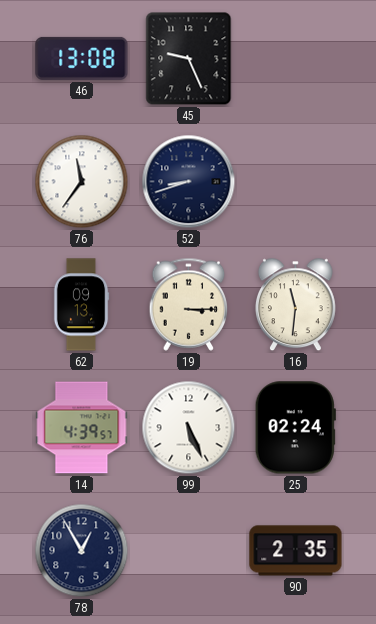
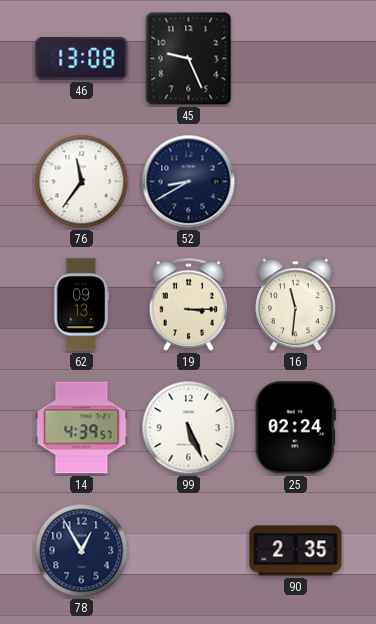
52: 8:42 -> 8:40
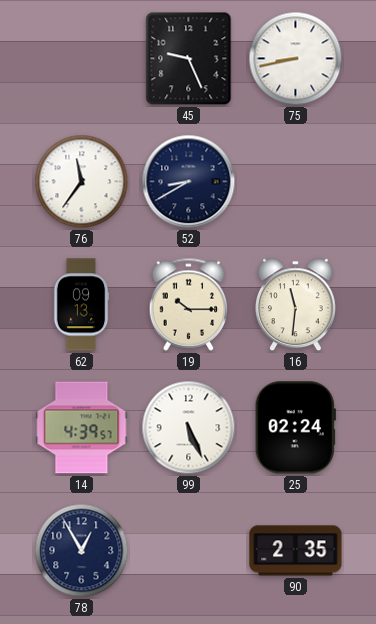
46: 13:08 -> none
75: none -> 8:43
19: 3:15 -> 10:15
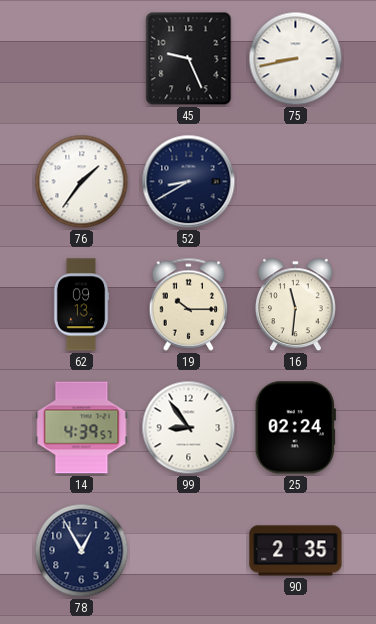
76: 11:36 -> 1:36
99: 5:26 -> 8:54
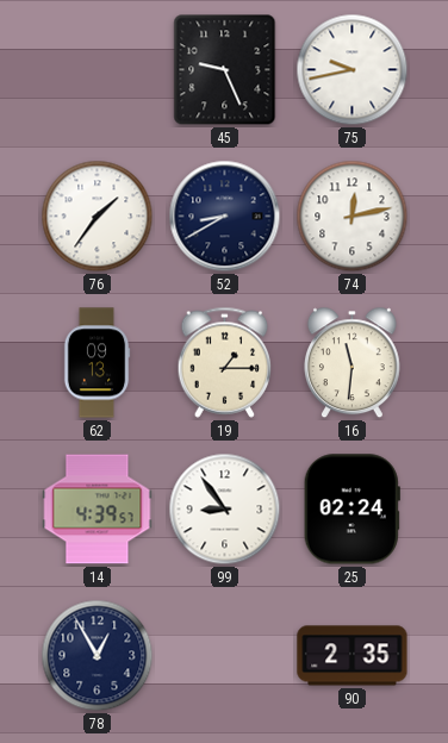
75: 8:43 -> 9:43
74: none -> 12:13
19: 10:15 -> 1:15
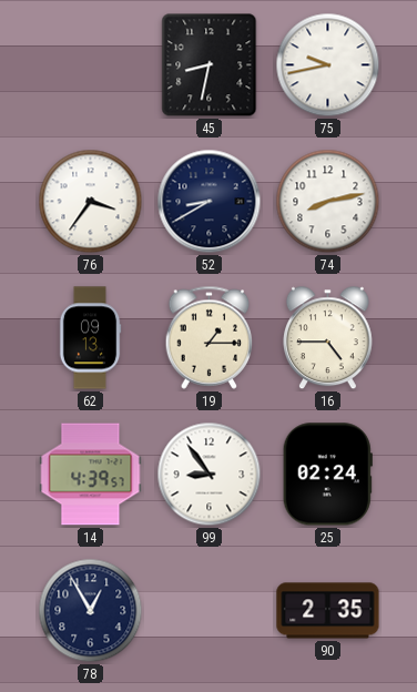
45: 9:26 -> 8:32
76: 1:36 -> 3:36
74: 12:13 -> 8:13
16: 11:31 -> 4:45
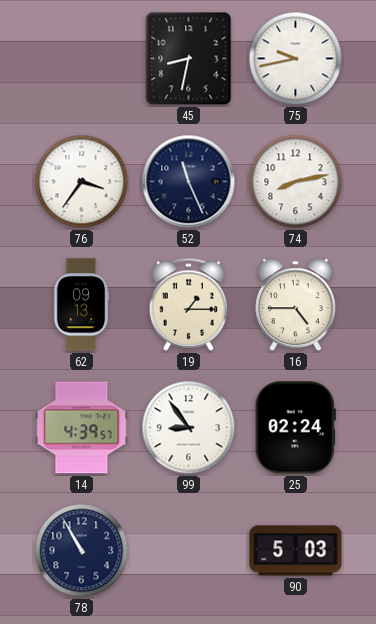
52: 8:40 -> 11:26
78: 12:55 -> 10:55
90: 2:35 -> 5:03
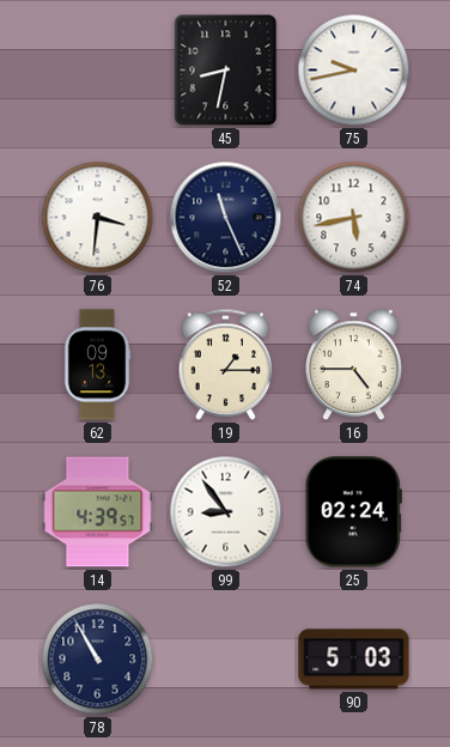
76: 3:36 -> 3:31
74: 8:13 -> 5:43
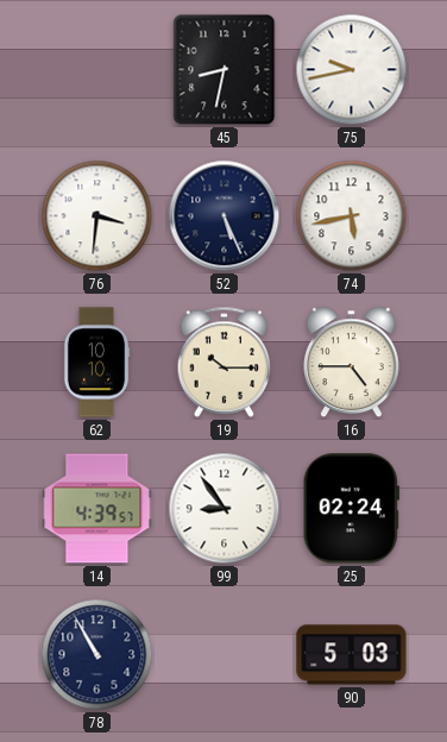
52: 11:26 -> 5:26
62: 09:13 -> 10:10
19: 1:15 -> 10:15
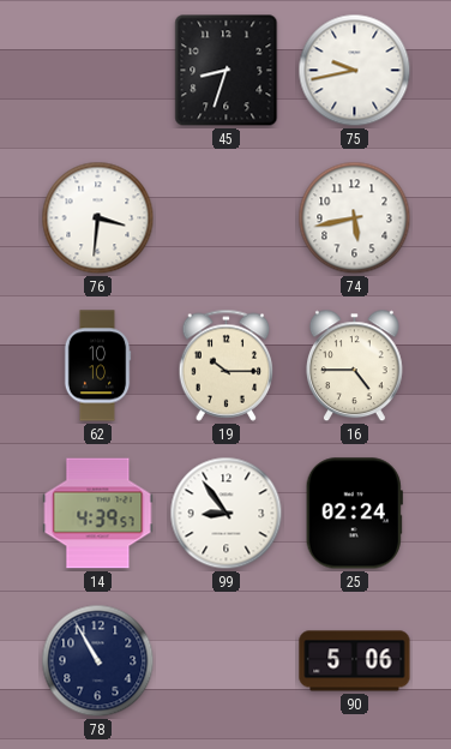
45: 8:32 -> 8:33
52: 5:26 -> none
90: 5:03 -> 5:06
